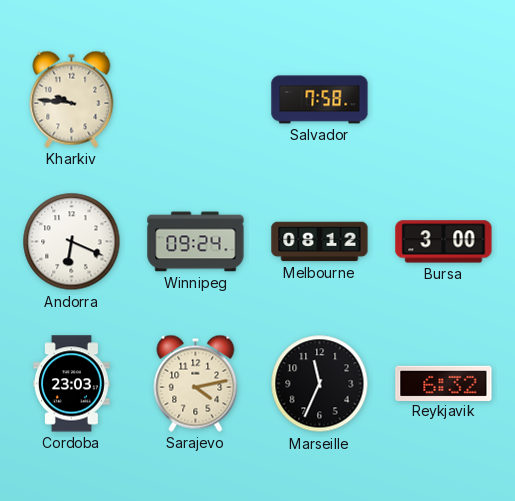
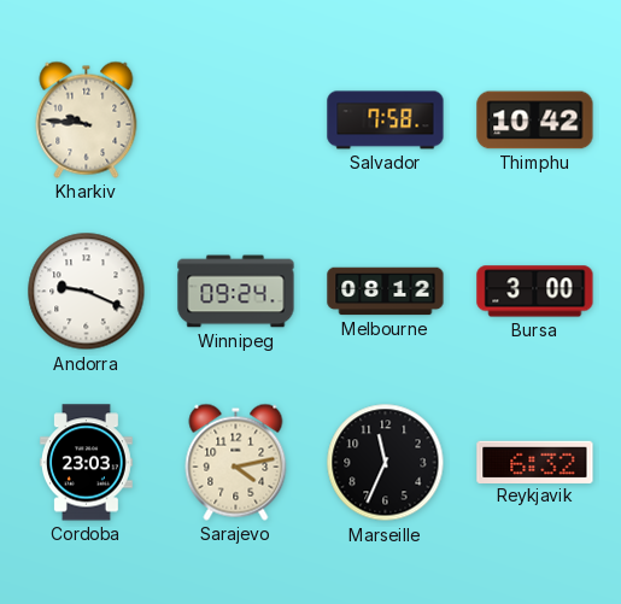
Thimphu: none -> 10:42
Andorra: 6:19 -> 9:19
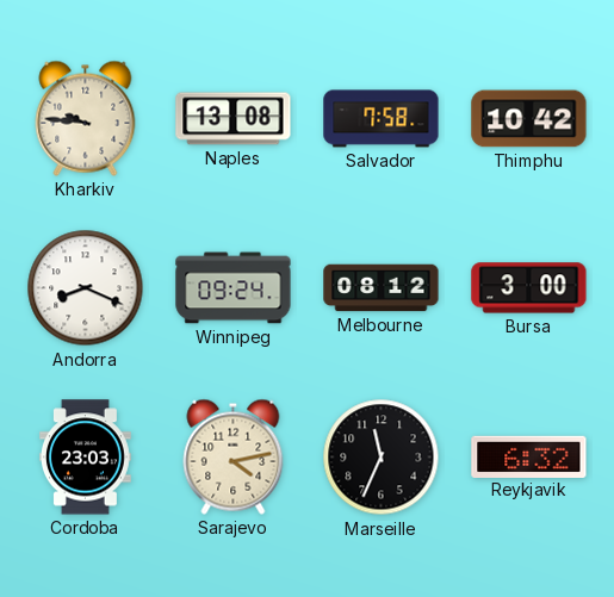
Naples: none -> 13:08
Andorra: 9:19 -> 8:19
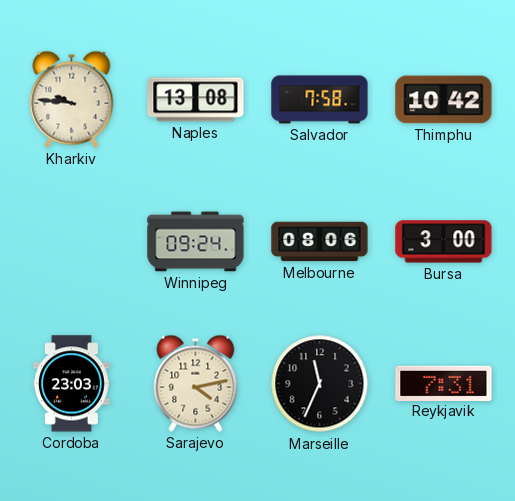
Andorra: 8:19 -> none
Melbourne: 08:12 -> 08:06
Reykjavik: 6:32 -> 7:31
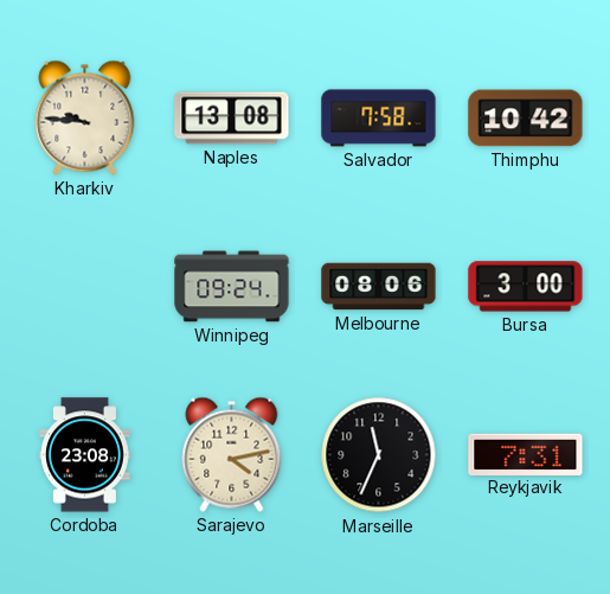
Cordoba: 23:03 -> 23:08
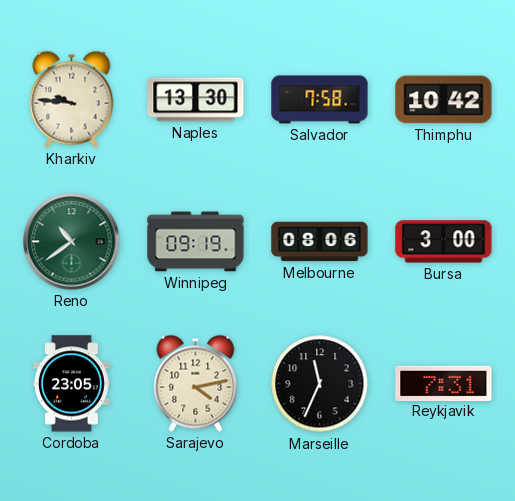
Naples: 13:08 -> 13:30
Reno: none -> 10:39
Winnipeg: 09:24 -> 09:19
Cordoba: 23:08 -> 23:05
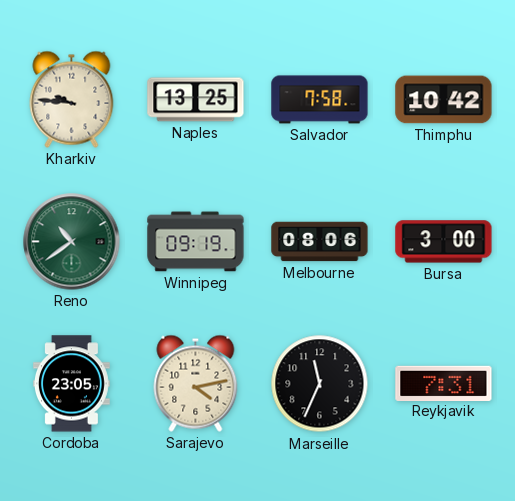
Naples: 13:30 -> 13:25
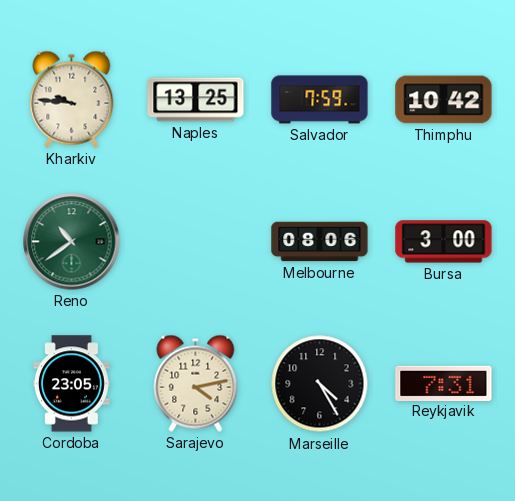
Salvador: 7:58 -> 7:59
Winnipeg: 09:19 -> none
Marseille: 11:34 -> 4:25
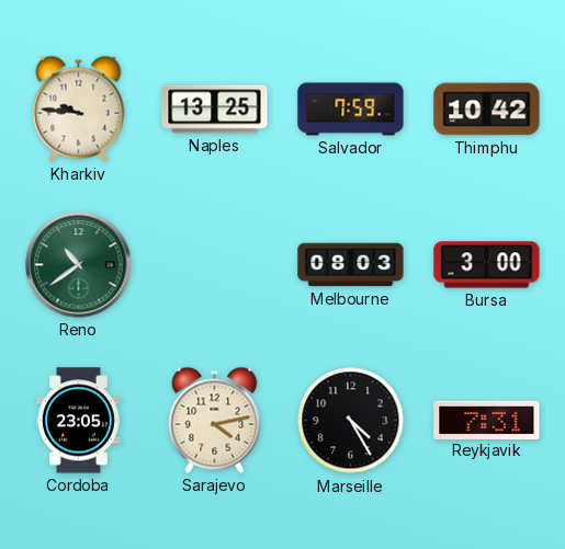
Melbourne: 08:06 -> 08:03
